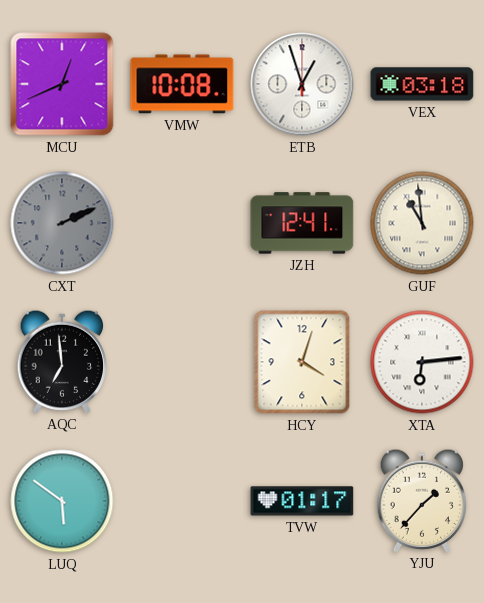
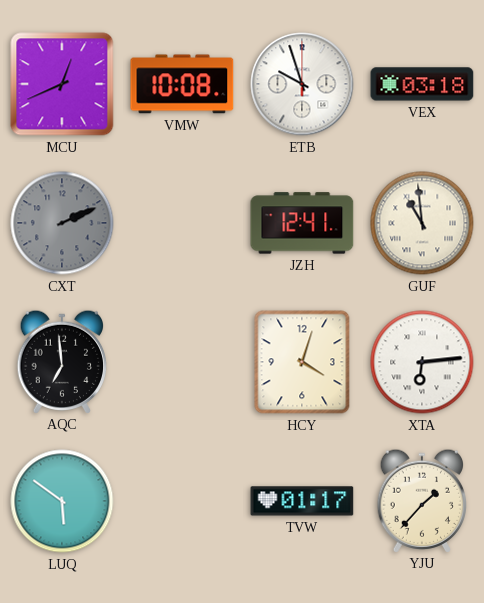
ETB: 12:57 -> 9:57
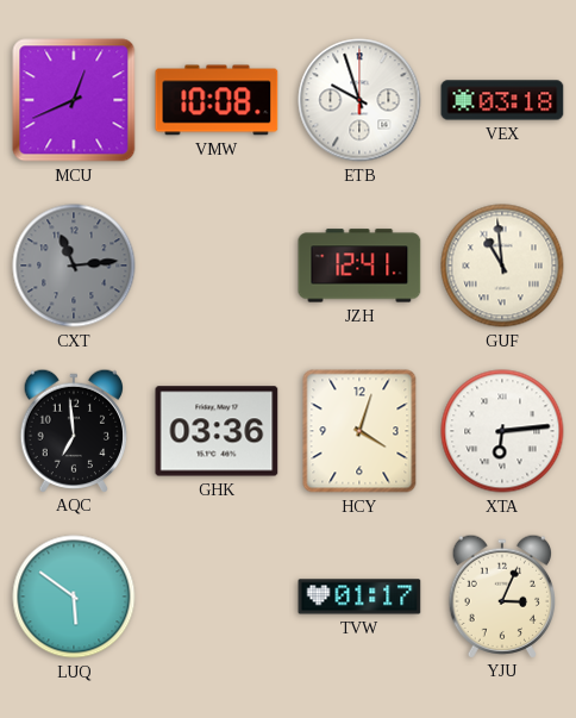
CXT: 2:11 -> 11:14
GHK: none -> 03:36
YJU: 1:37 -> 3:04
